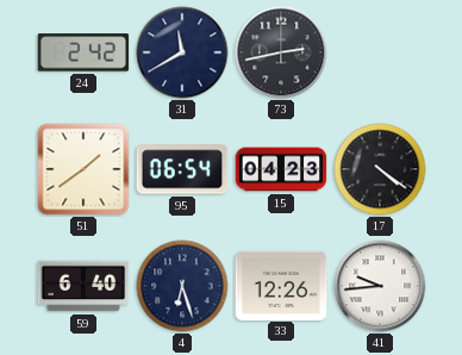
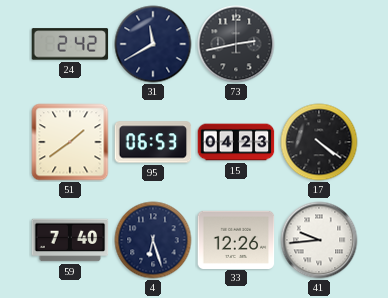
95: 06:54 -> 06:53
59: 6:40 -> 7:40
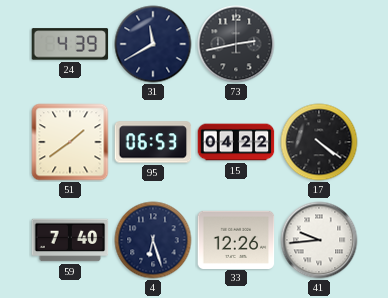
24: 2:42 -> 4:39
15: 04:23 -> 04:22
